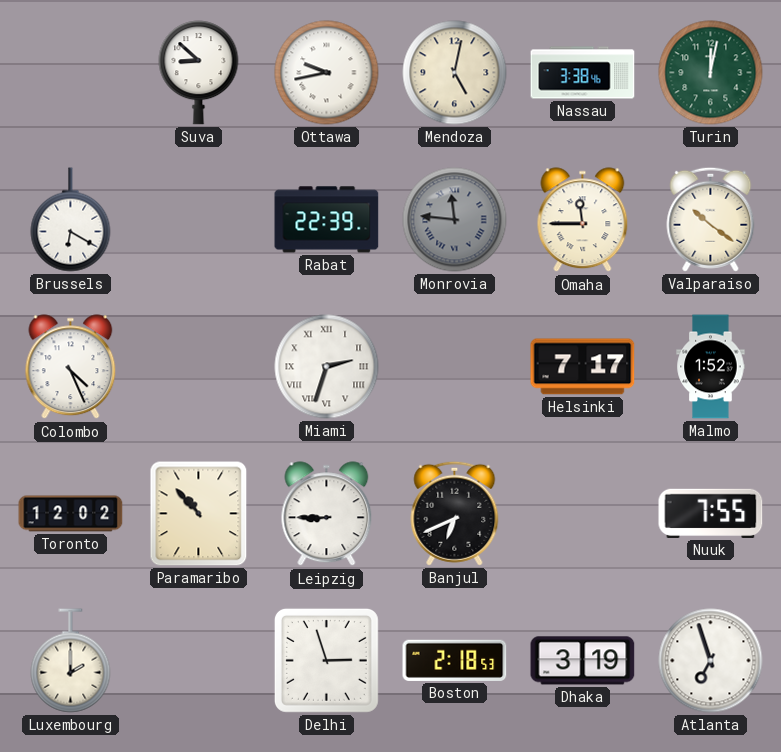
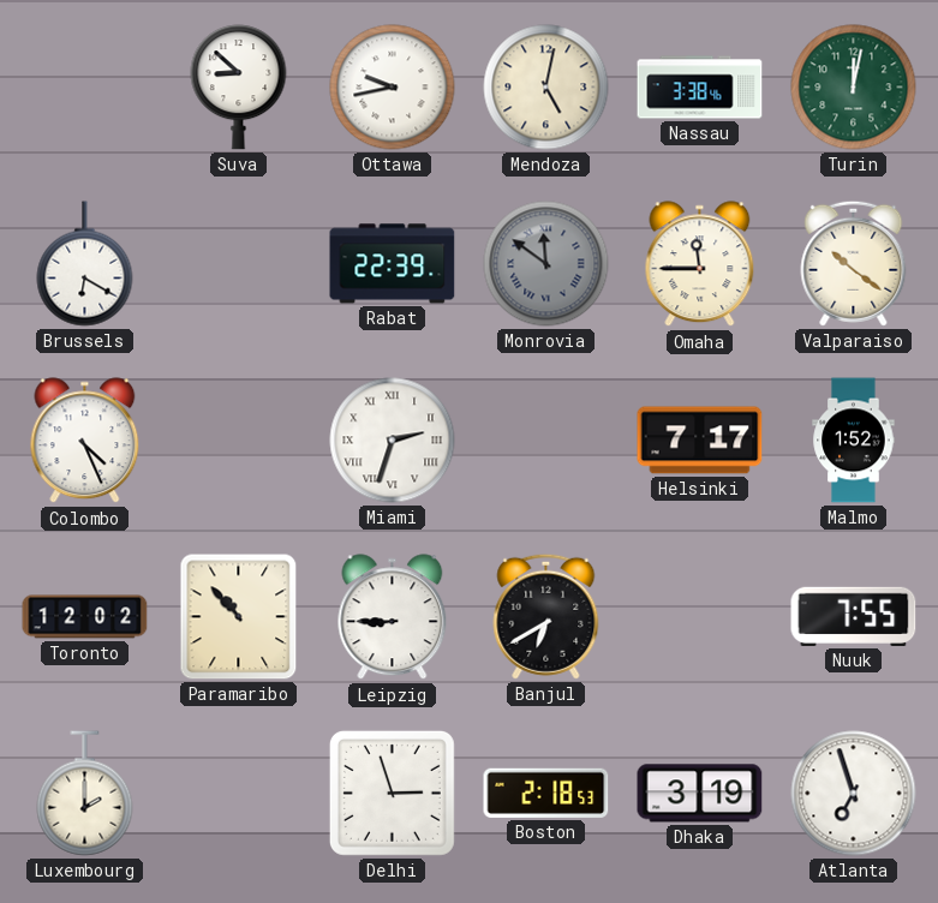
Monrovia: 11:46 -> 11:51
Banjul: 6:41 -> 6:40
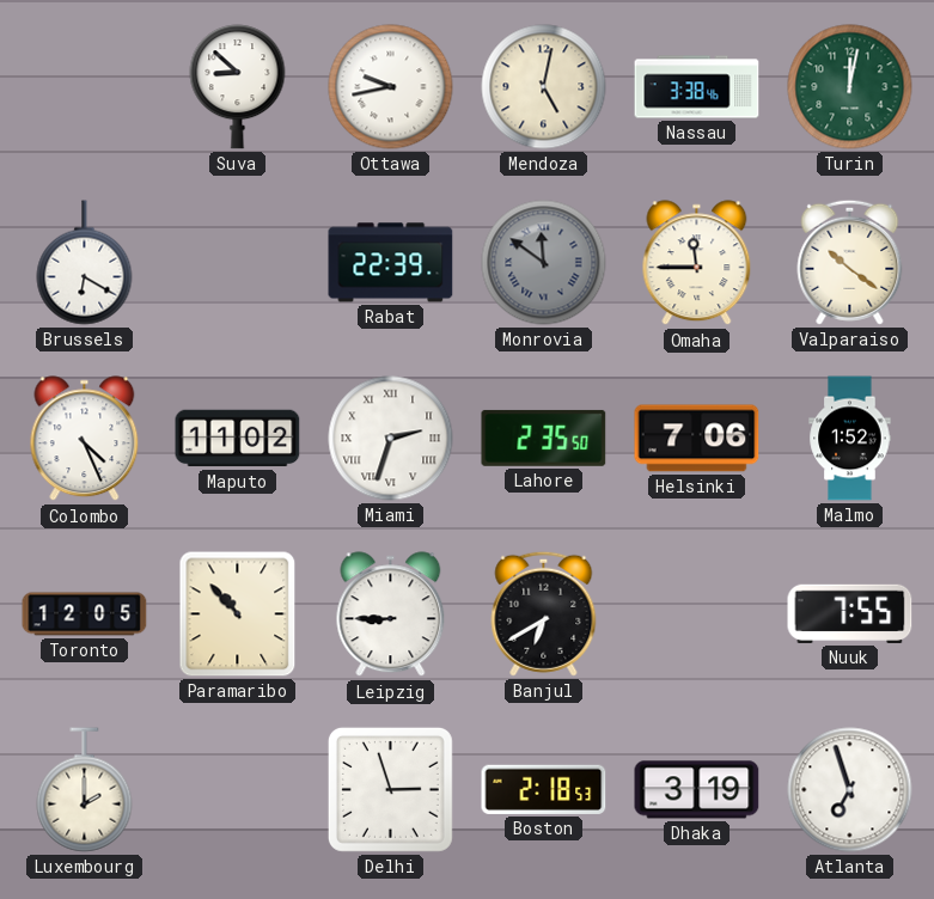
Maputo: none -> 11:02
Lahore: none -> 2:35
Helsinki: 7:17 -> 7:06
Toronto: 12:02 -> 12:05
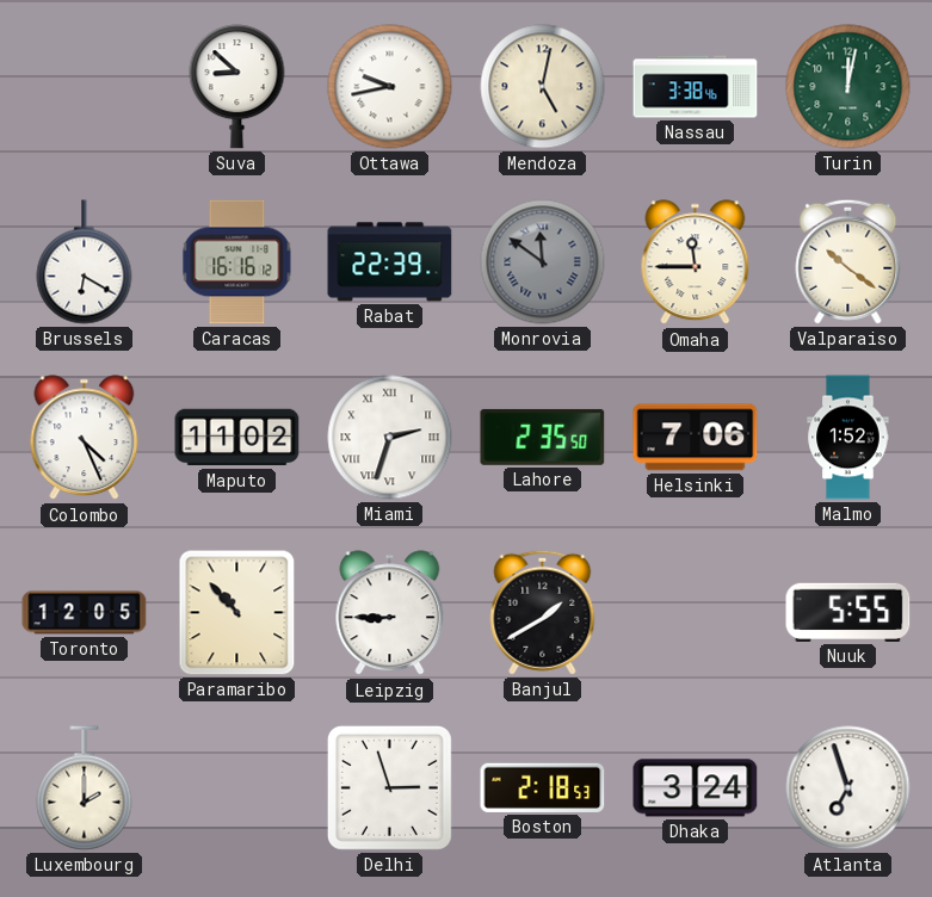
Caracas: none -> 16:16
Banjul: 6:40 -> 1:40
Nuuk: 7:55 -> 5:55
Dhaka: 3:19 -> 3:24
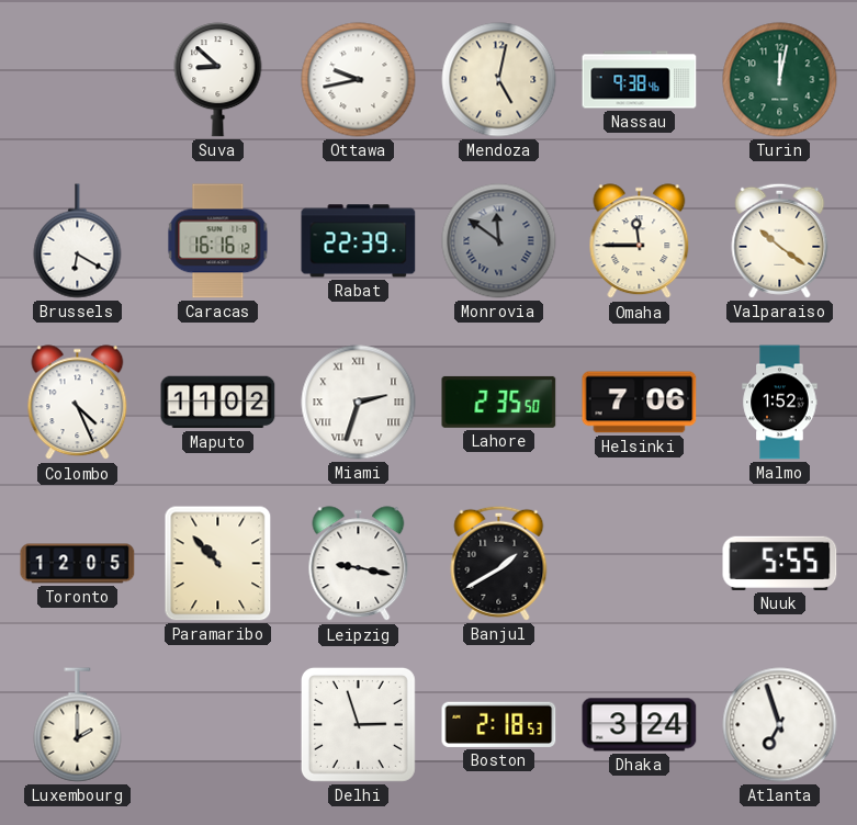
Nassau: 3:38 -> 9:38
Leipzig: 8:45 -> 9:17
